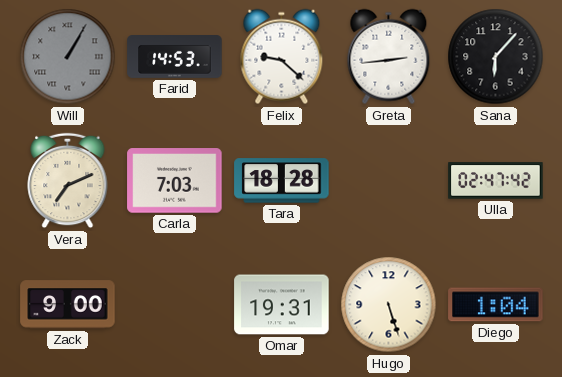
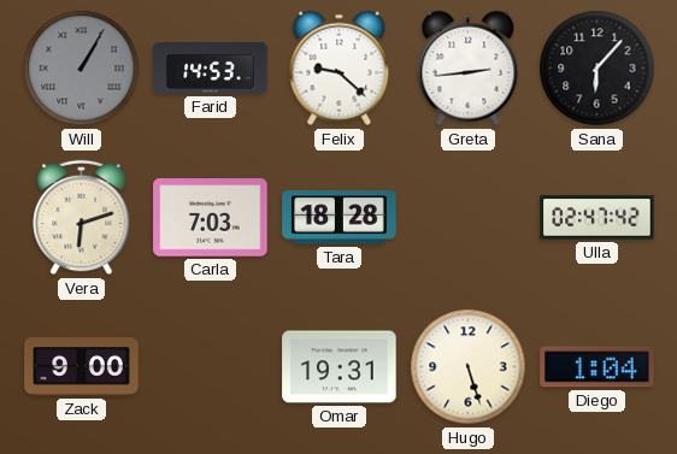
Vera: 7:11 -> 6:12
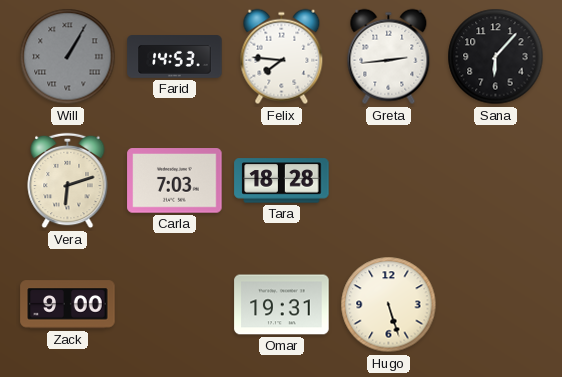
Felix: 9:22 -> 7:46
Ulla: 02:47 -> none
Diego: 1:04 -> none
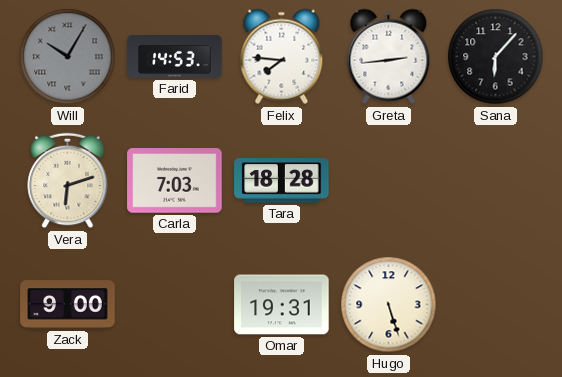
Will: 1:05 -> 10:05
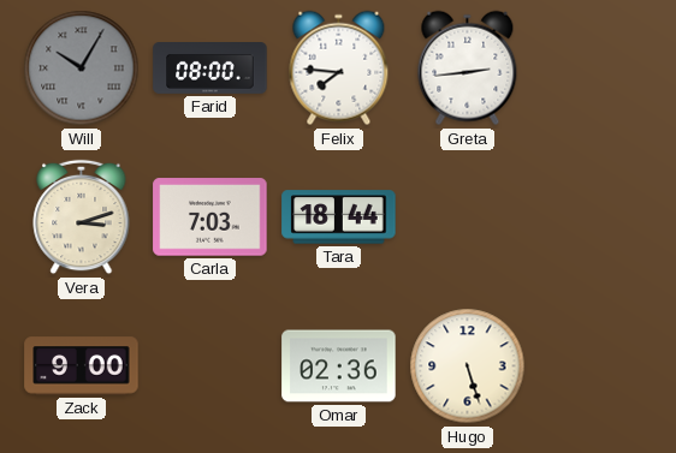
Farid: 14:53 -> 08:00
Sana: 6:07 -> none
Vera: 6:12 -> 3:12
Tara: 18:28 -> 18:44
Omar: 19:31 -> 02:36
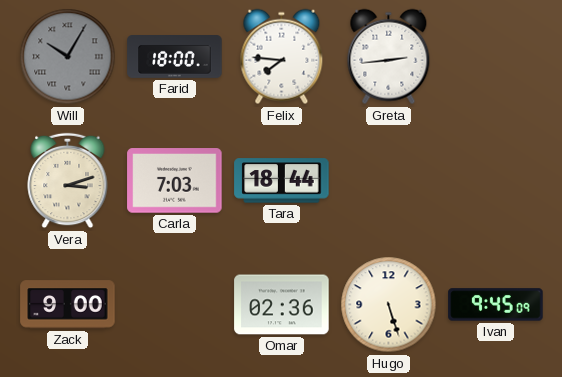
Farid: 08:00 -> 18:00
Ivan: none -> 9:45
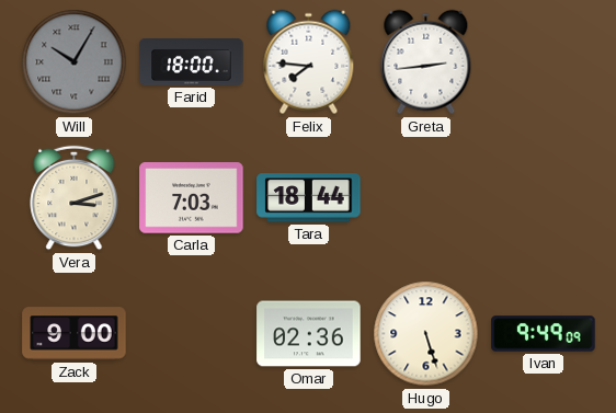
Ivan: 9:45 -> 9:49
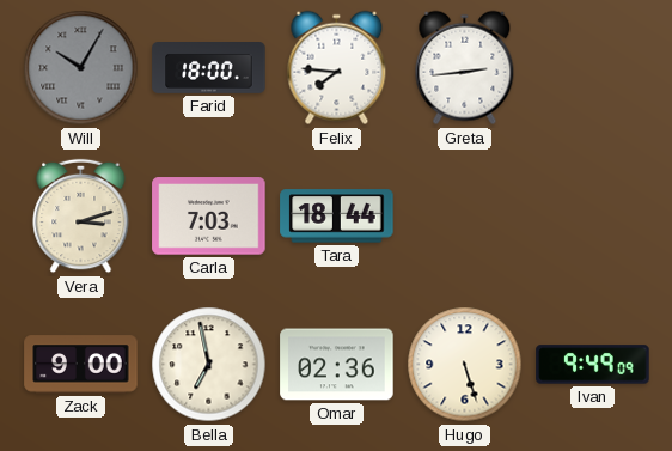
Bella: none -> 6:58
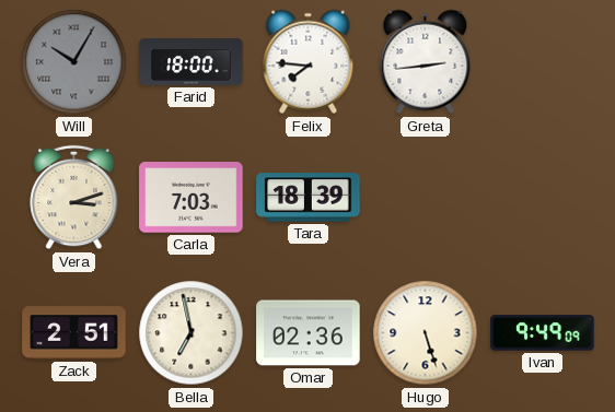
Tara: 18:44 -> 18:39
Zack: 9:00 -> 2:51
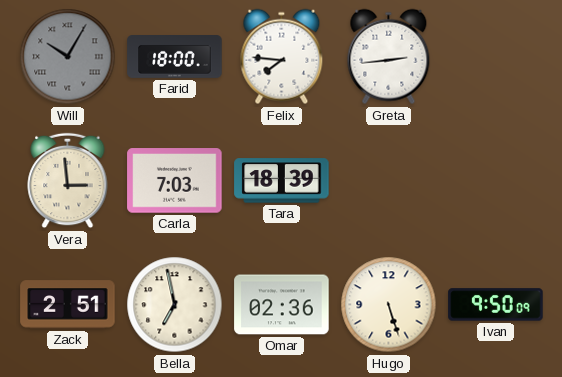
Vera: 3:12 -> 2:59
Ivan: 9:49 -> 9:50
